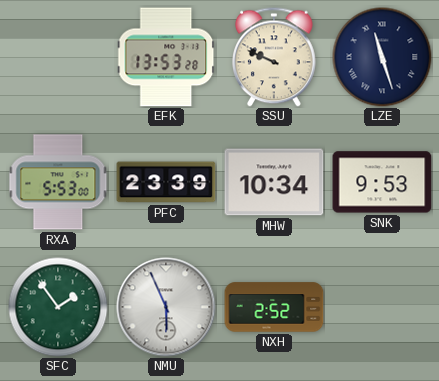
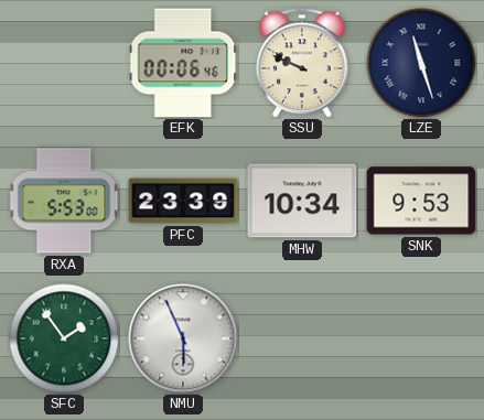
EFK: 13:53 -> 00:06
NXH: 2:52 -> none
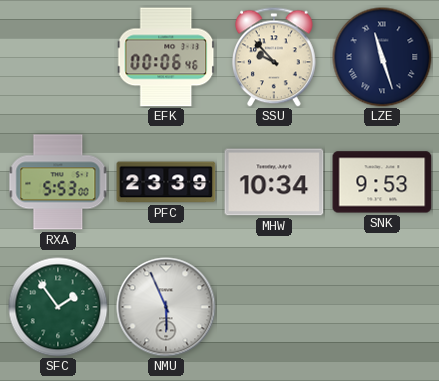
SSU: 9:49 -> 9:53
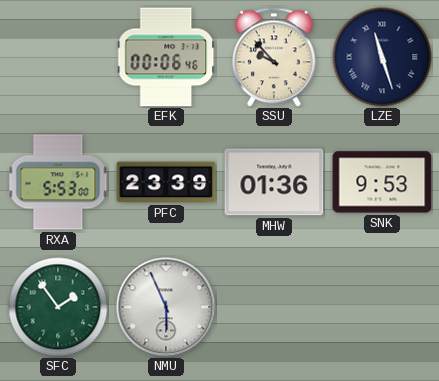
MHW: 10:34 -> 01:36
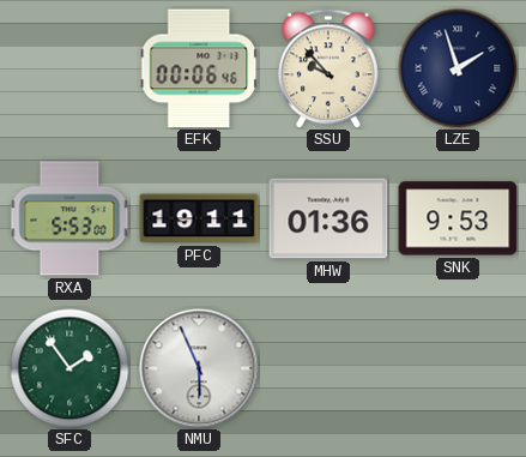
LZE: 11:27 -> 1:57
PFC: 23:39 -> 19:11
